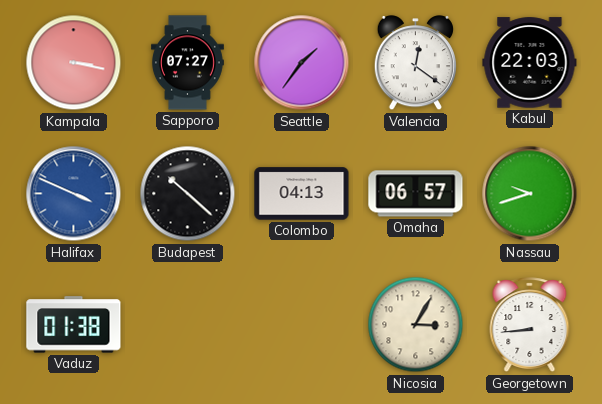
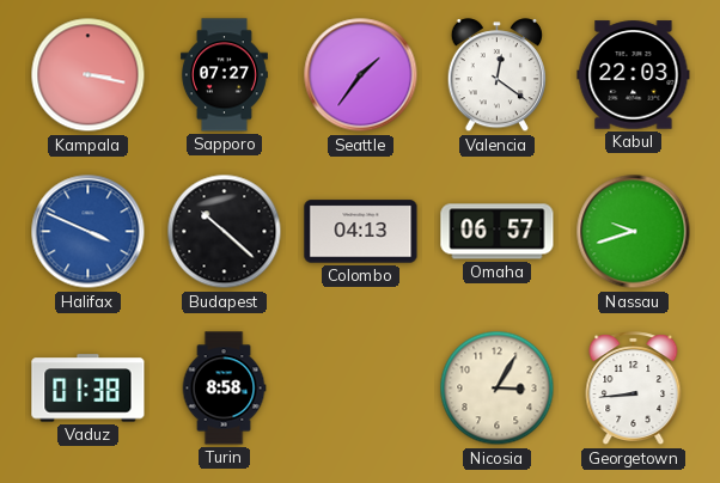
Turin: none -> 8:58
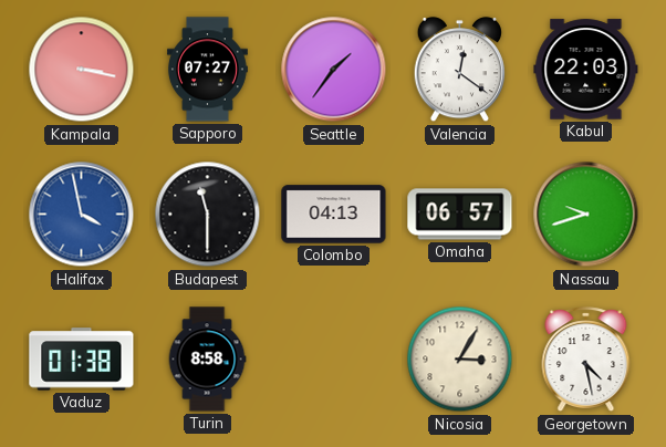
Halifax: 3:49 -> 3:58
Budapest: 10:22 -> 11:30
Georgetown: 8:44 -> 4:28
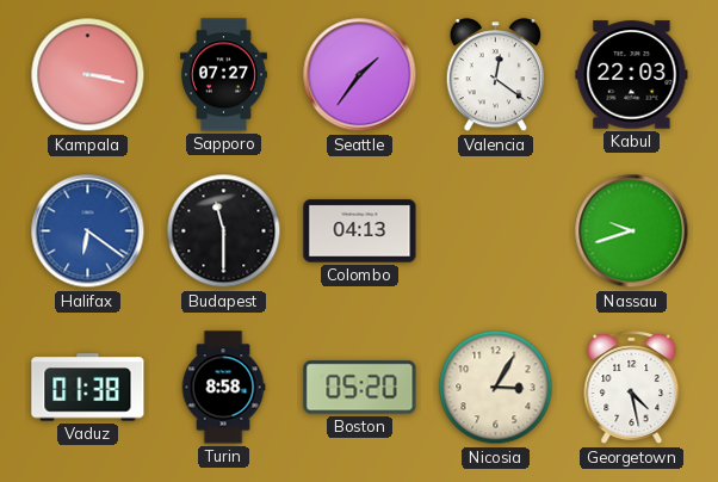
Halifax: 3:58 -> 6:21
Omaha: 06:57 -> none
Boston: none -> 05:20
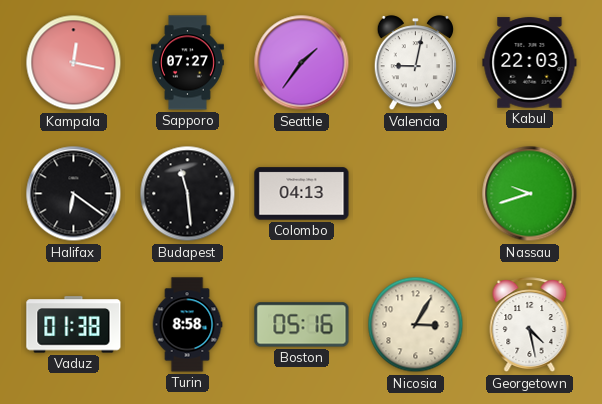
Kampala: 3:17 -> 12:17
Valencia: 12:21 -> 9:02
Halifax dial: blue -> black
Budapest: 11:30 -> 11:29
Boston: 05:20 -> 05:16
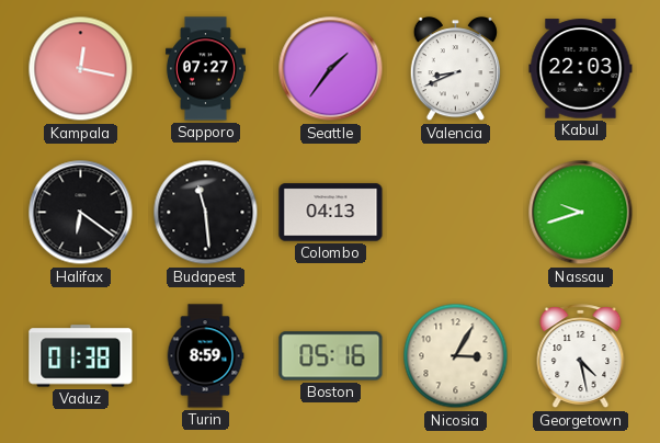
Valencia: 9:02 -> 8:41
Turin: 8:58 -> 8:59
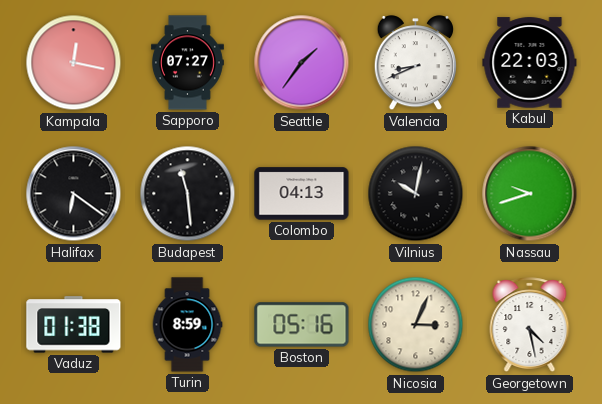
Vilnius: none -> 10:02
Nicosia: 3:05 -> 3:04
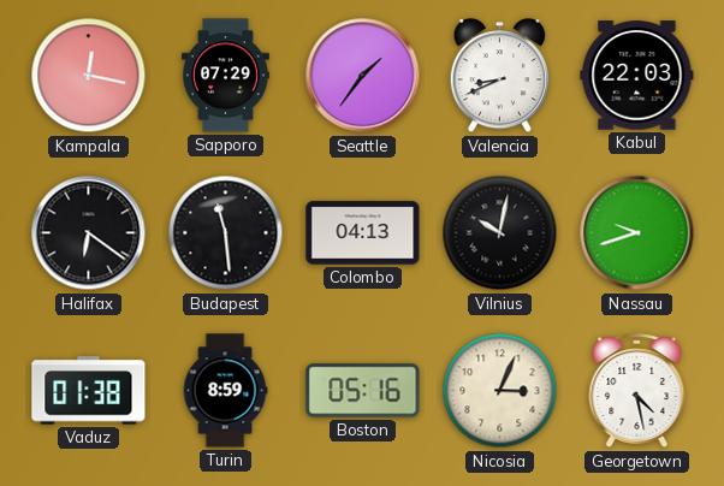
Sapporo: 07:27 -> 07:29
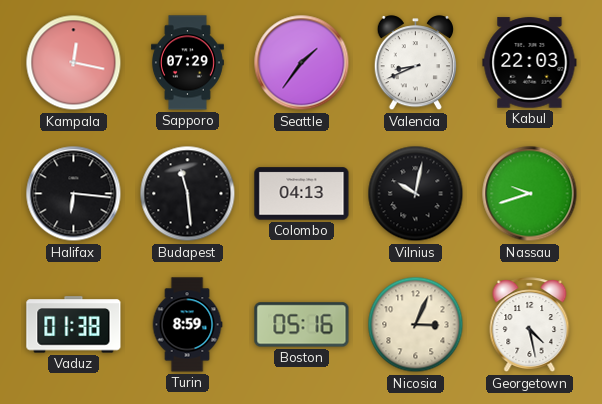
Halifax: 6:21 -> 6:16
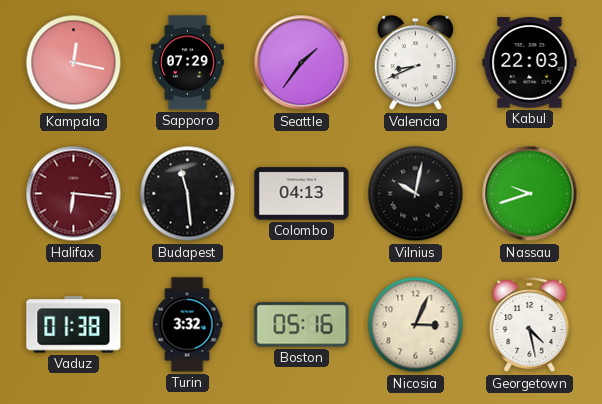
Halifax dial: black -> burgundy
Turin: 8:59 -> 3:32
